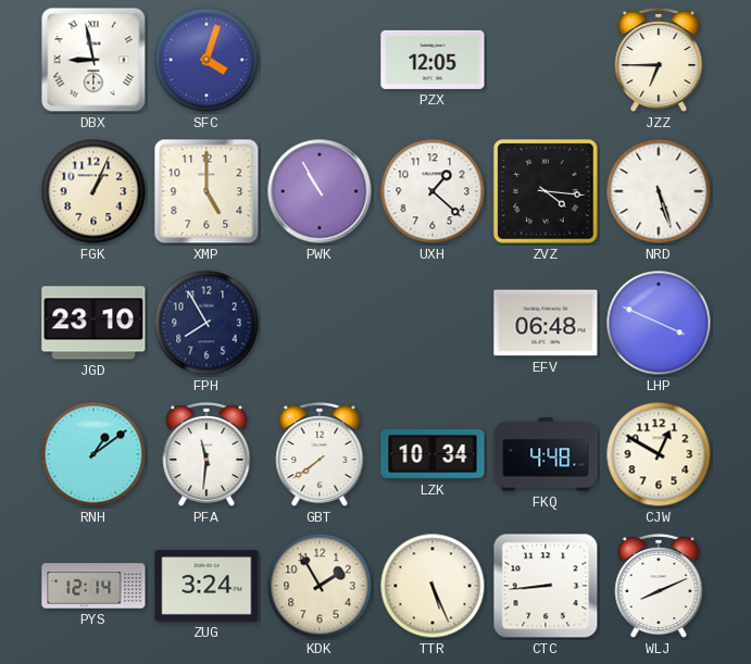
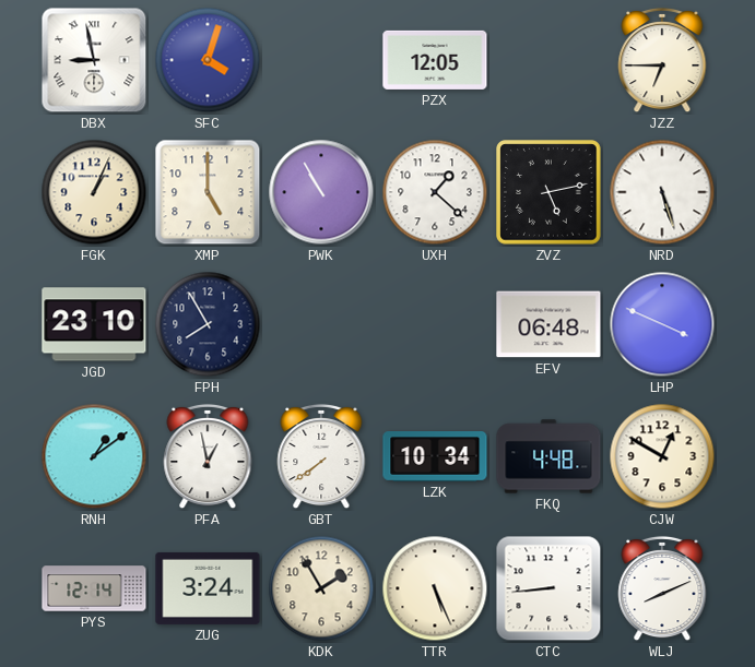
ZVZ: 4:16 -> 5:13
PFA: 11:31 -> 12:58
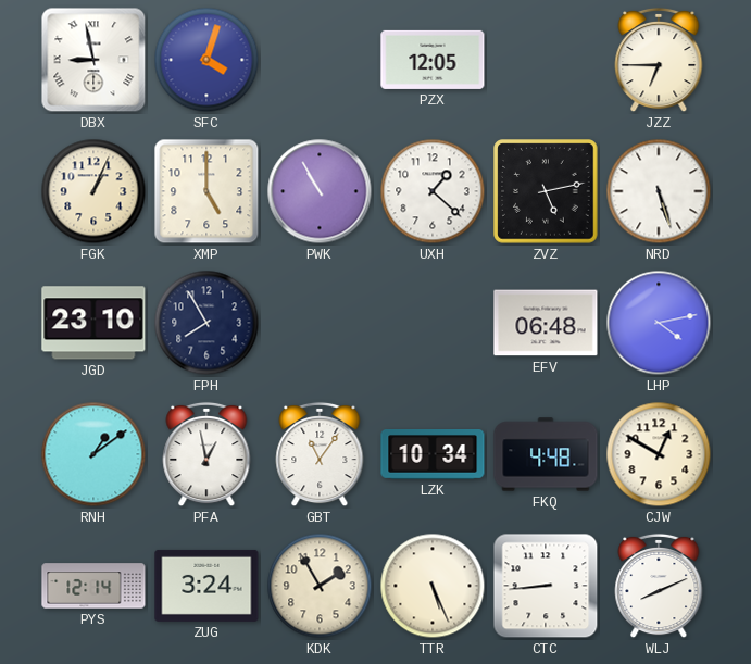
LHP: 3:49 -> 4:13
GBT: 7:39 -> 11:06
